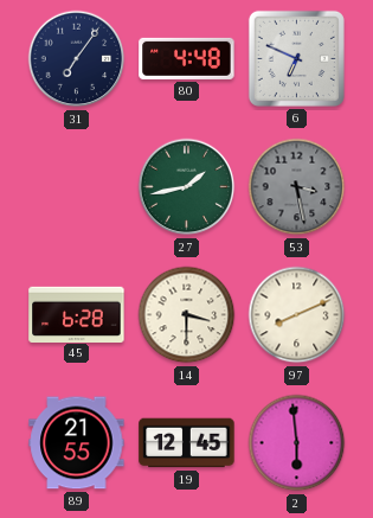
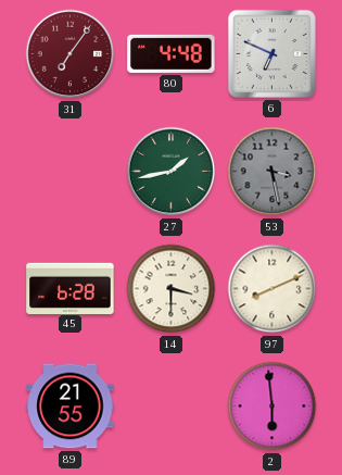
31 dial: navy -> burgundy
19: 12:45 -> none
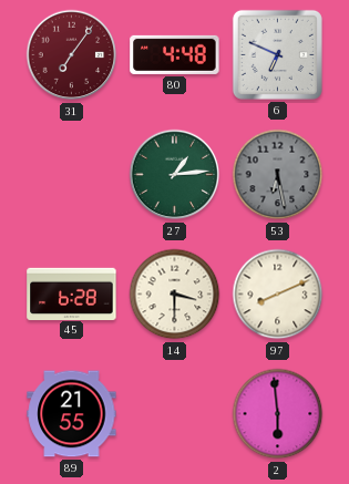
27: 1:43 -> 1:14
53: 3:28 -> 6:28
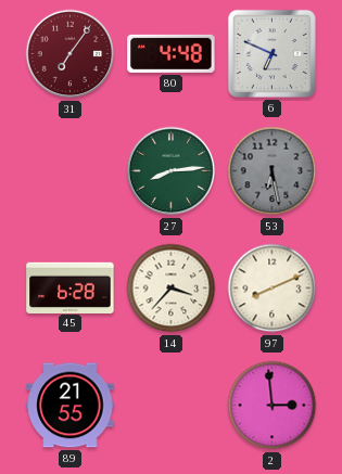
27: 1:14 -> 8:14
14: 3:30 -> 3:37
2: 5:59 -> 2:59
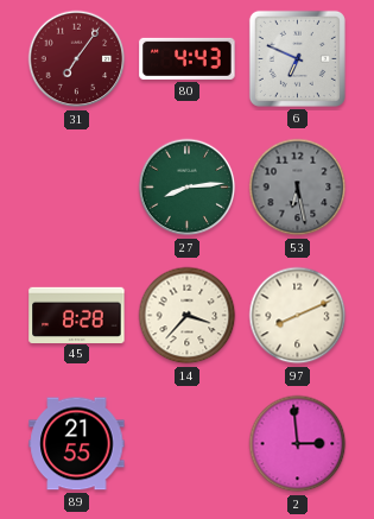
80: 4:48 -> 4:43
45: 6:28 -> 8:28
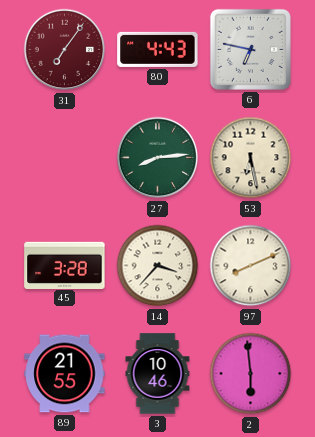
6: 6:49 -> 6:47
53 dial: grey -> cream
45: 8:28 -> 3:28
3: none -> 10:46
2: 2:59 -> 5:59
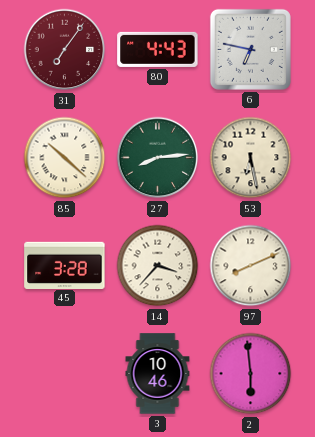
85: none -> 10:22
89: 21:55 -> none
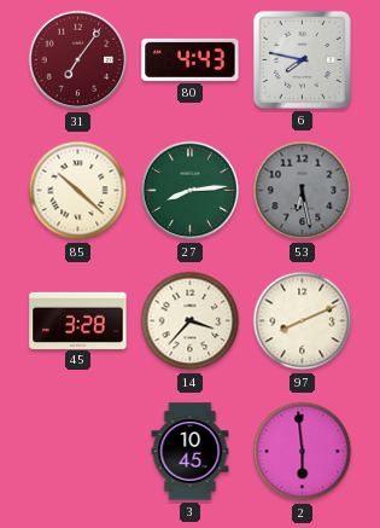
6: 6:47 -> 7:47
53 dial: cream -> grey
3: 10:46 -> 10:45
